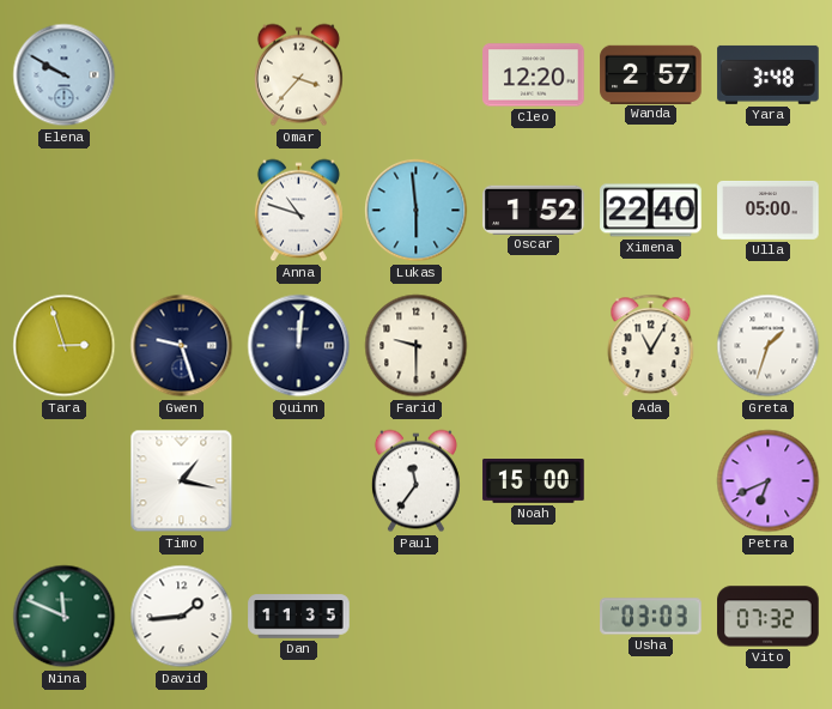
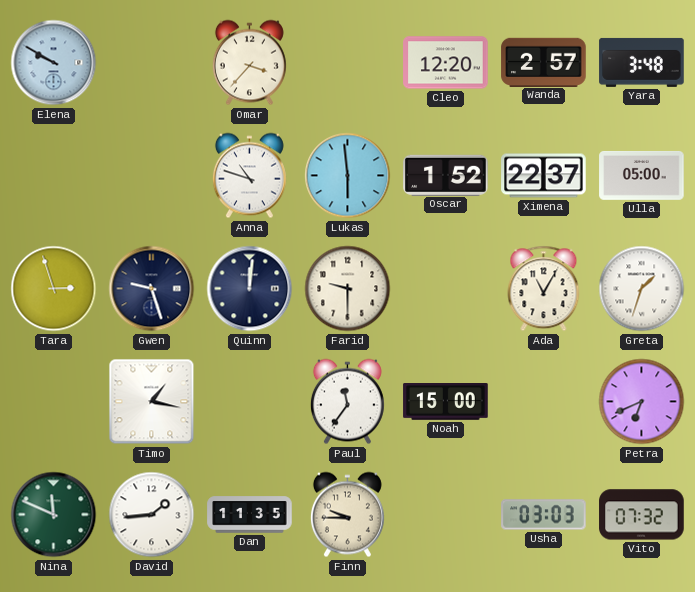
Ximena: 22:40 -> 22:37
Finn: none -> 9:45
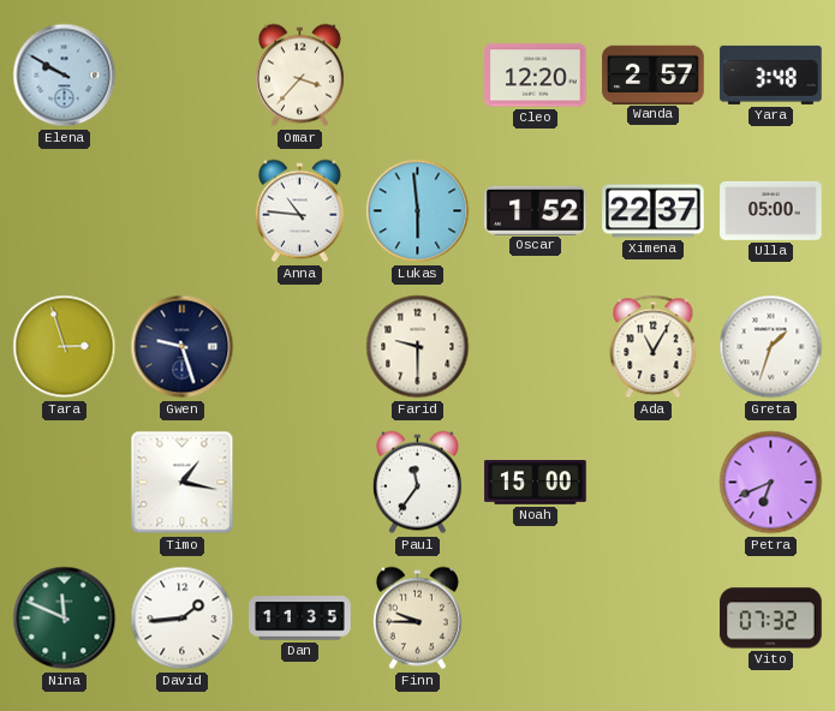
Anna: 10:48 -> 10:46
Quinn: 12:01 -> none
Usha: 03:03 -> none
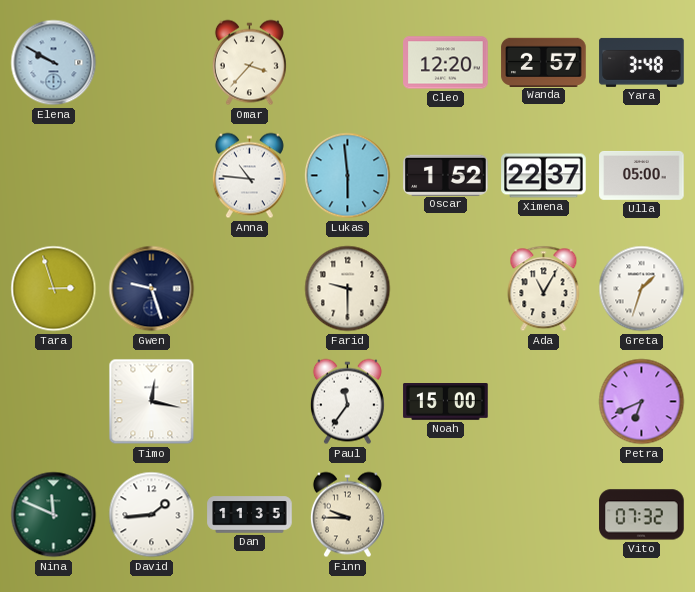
Timo: 1:17 -> 12:17
